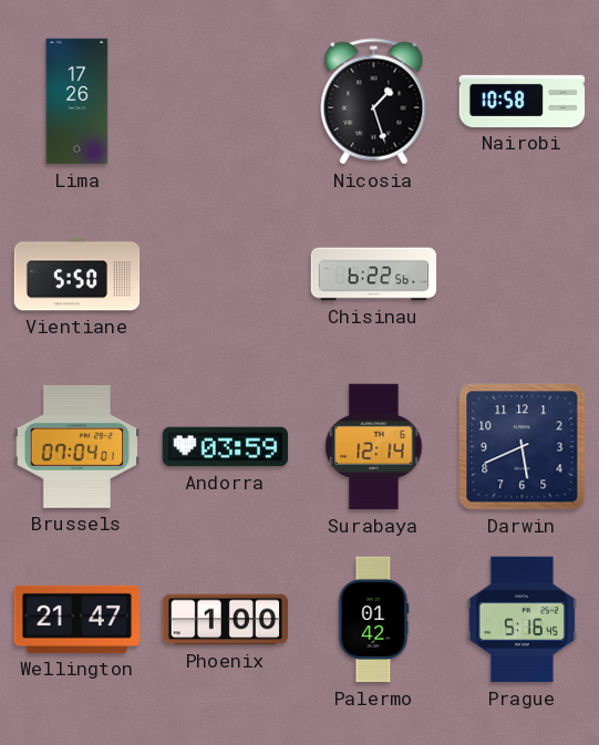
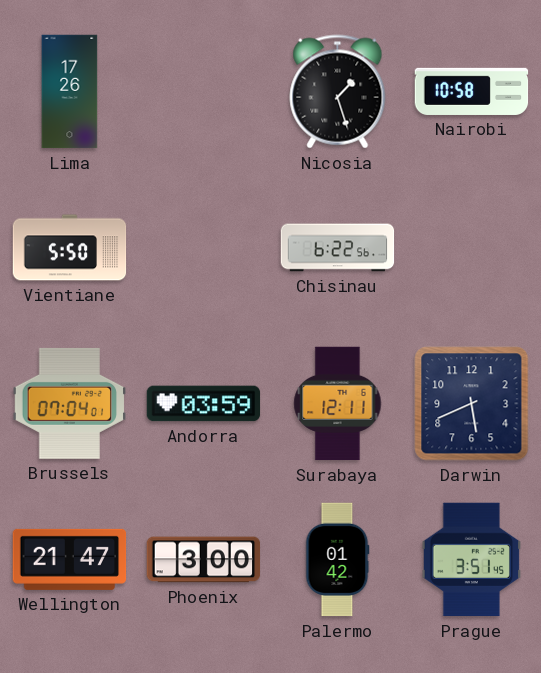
Surabaya: 12:14 -> 12:11
Phoenix: 1:00 -> 3:00
Prague: 5:16 -> 3:51
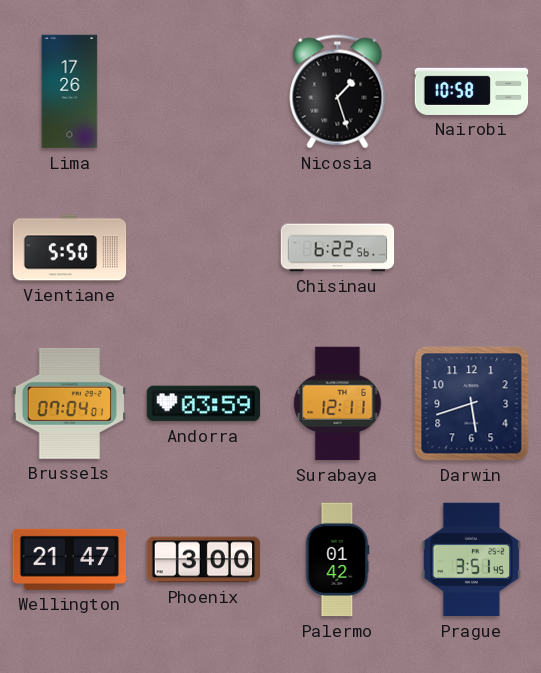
Darwin: 5:41 -> 5:42
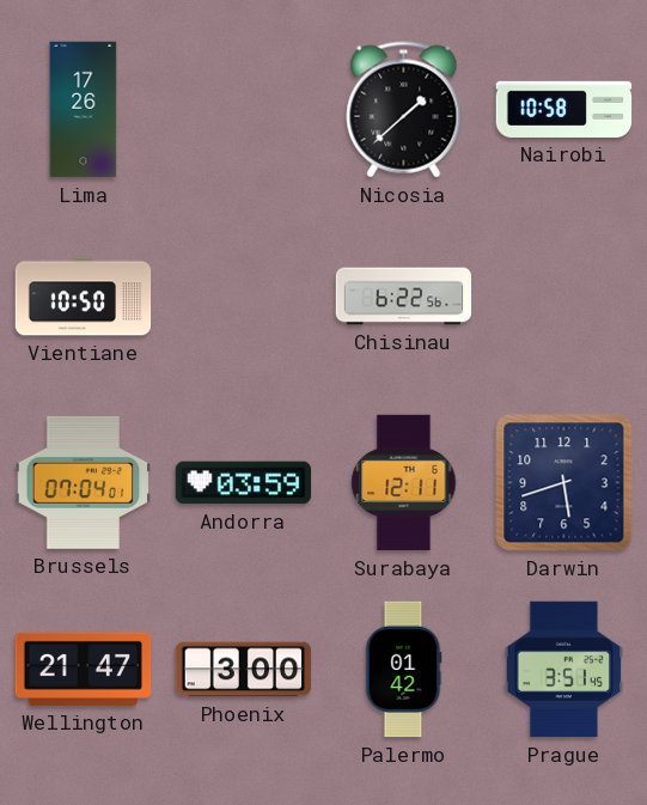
Nicosia: 1:27 -> 1:38
Vientiane: 5:50 -> 10:50
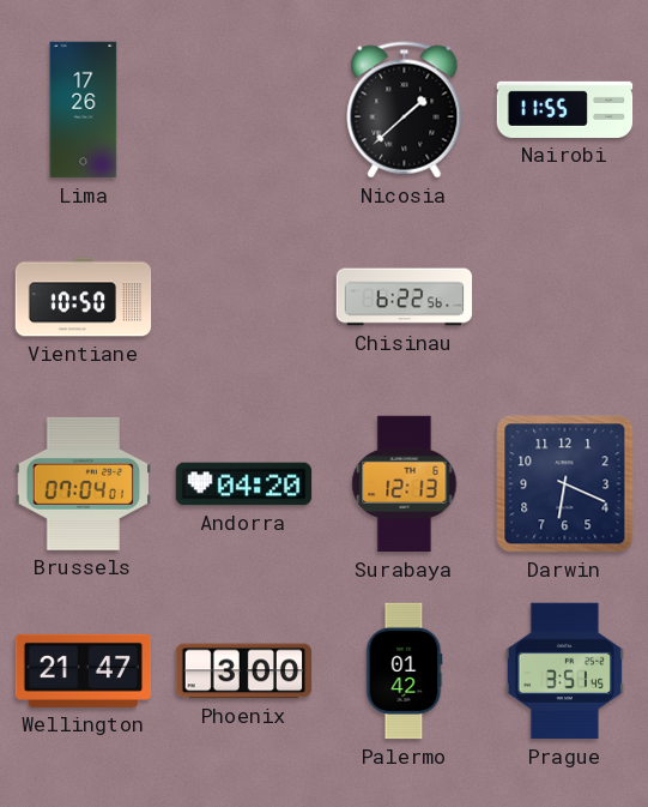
Nairobi: 10:58 -> 11:55
Andorra: 03:59 -> 04:20
Surabaya: 12:11 -> 12:13
Darwin: 5:42 -> 6:19
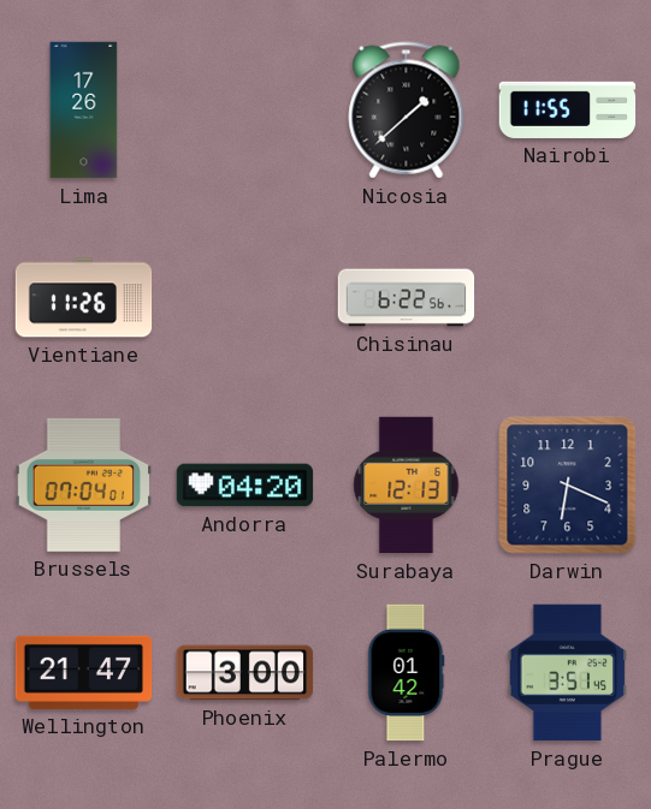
Vientiane: 10:50 -> 11:26
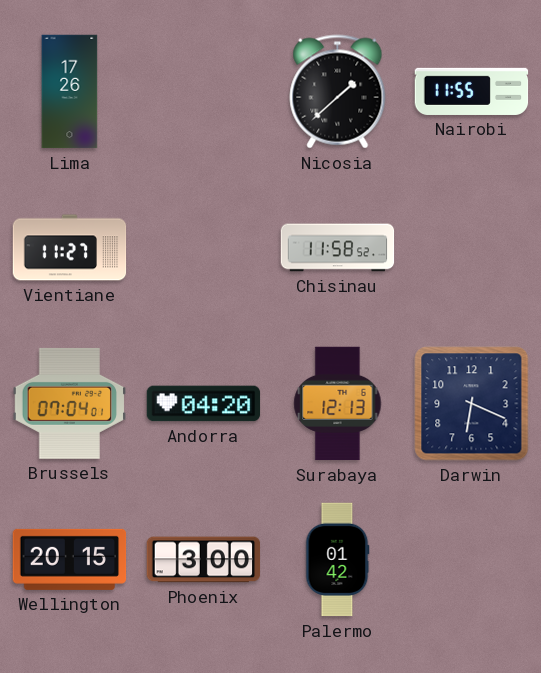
Vientiane: 11:26 -> 11:27
Chisinau: 6:22 -> 11:58
Wellington: 21:47 -> 20:15
Prague: 3:51 -> none
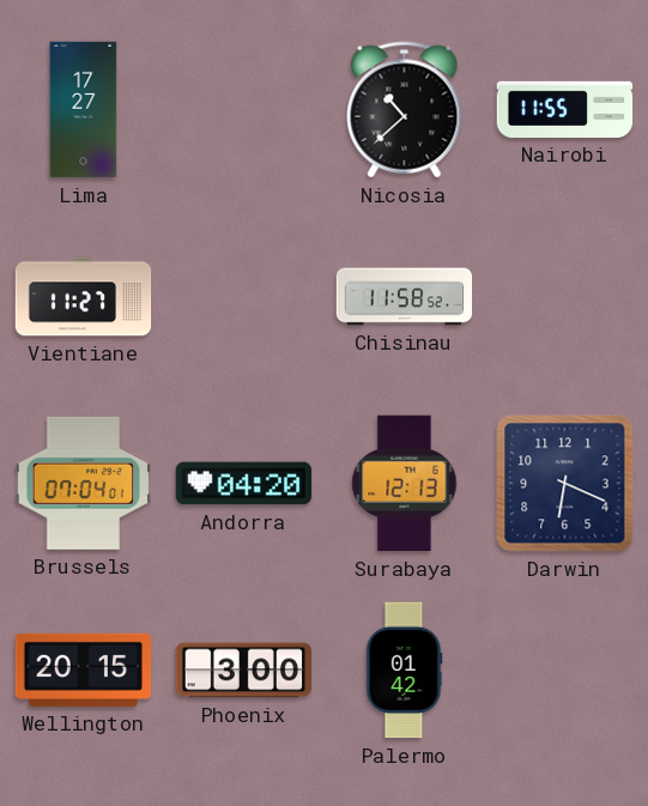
Lima: 17:26 -> 17:27
Nicosia: 1:38 -> 10:38
